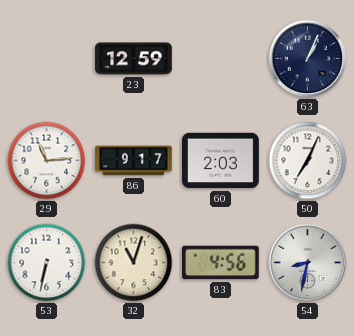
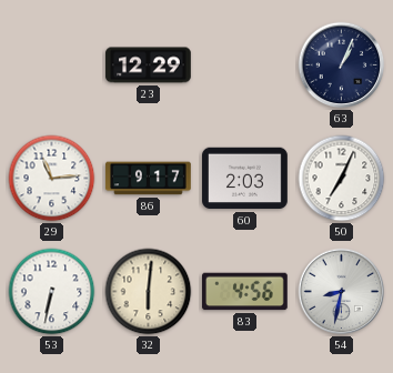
23: 12:59 -> 12:29
32: 11:03 -> 6:01
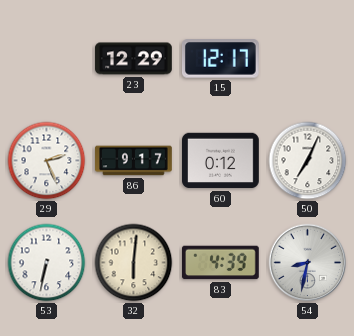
15: none -> 12:17
63: 1:04 -> none
29: 11:14 -> 2:26
60: 2:03 -> 0:12
83: 4:56 -> 4:39
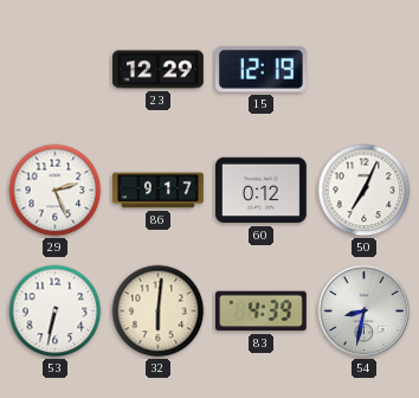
15: 12:17 -> 12:19
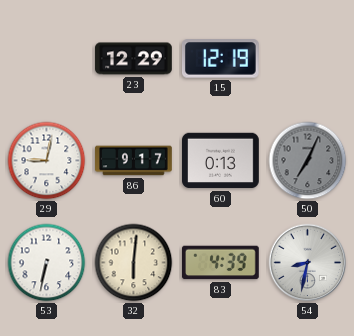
29: 2:26 -> 9:02
60: 0:12 -> 0:13
50 dial: white -> grey
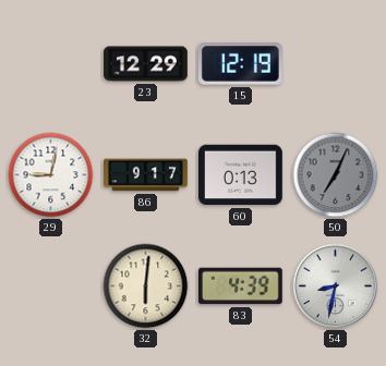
53: 6:32 -> none
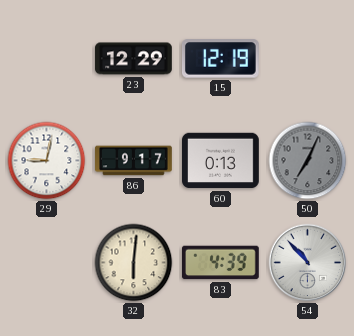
54: 8:32 -> 10:53
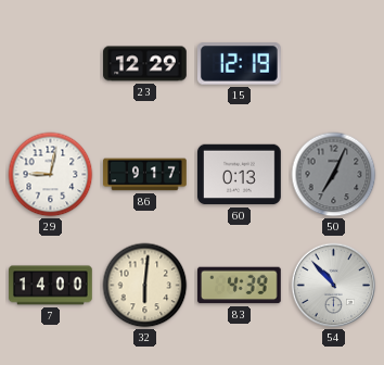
7: none -> 14:00
